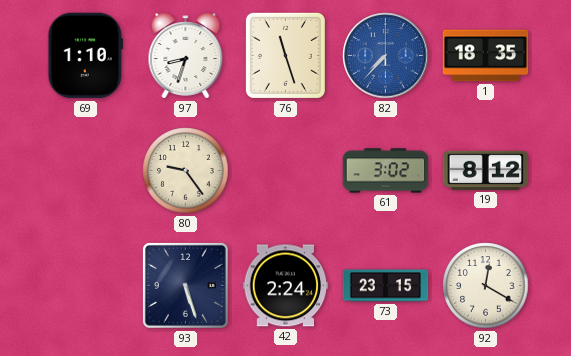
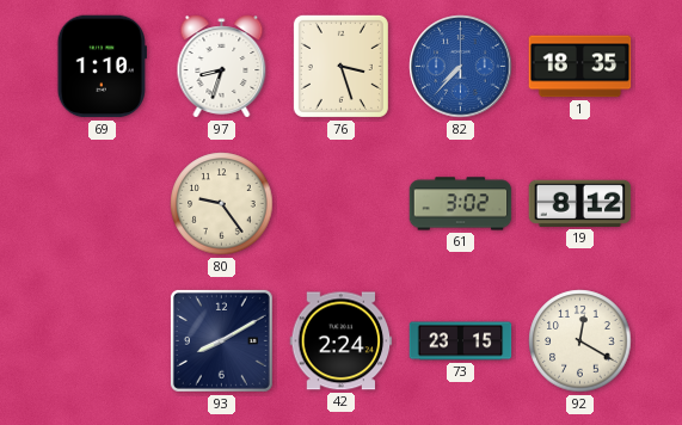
76: 11:27 -> 3:27
93: 5:27 -> 8:10
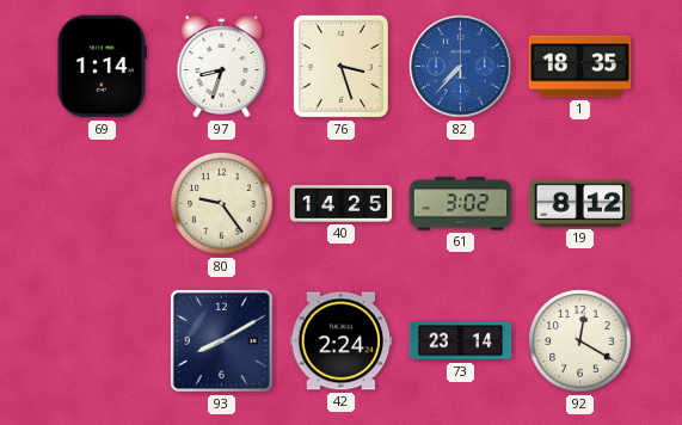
69: 1:10 -> 1:14
40: none -> 14:25
73: 23:15 -> 23:14
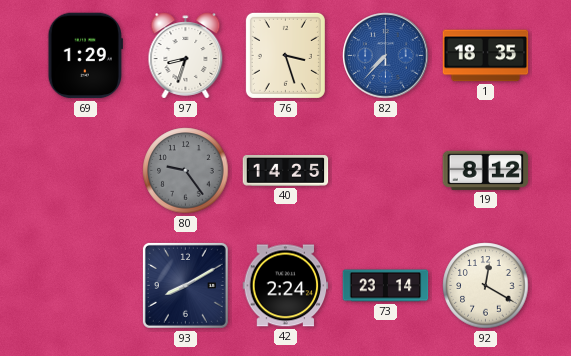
69: 1:14 -> 1:29
80 dial: cream -> grey
61: 3:02 -> none
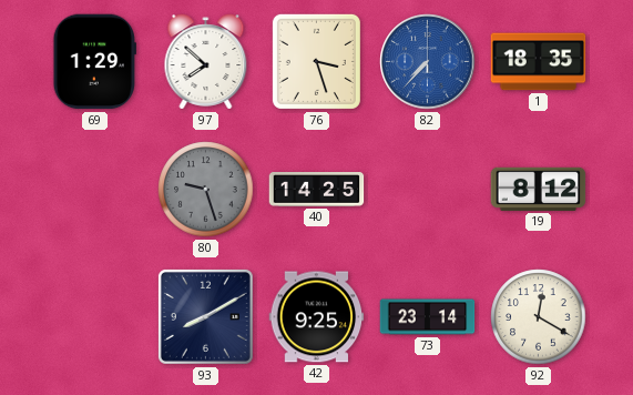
97: 8:33 -> 7:52
80: 9:24 -> 9:27
42: 2:24 -> 9:25
